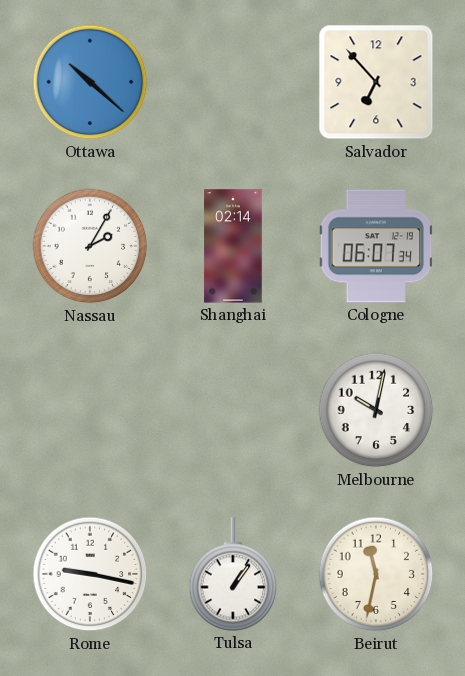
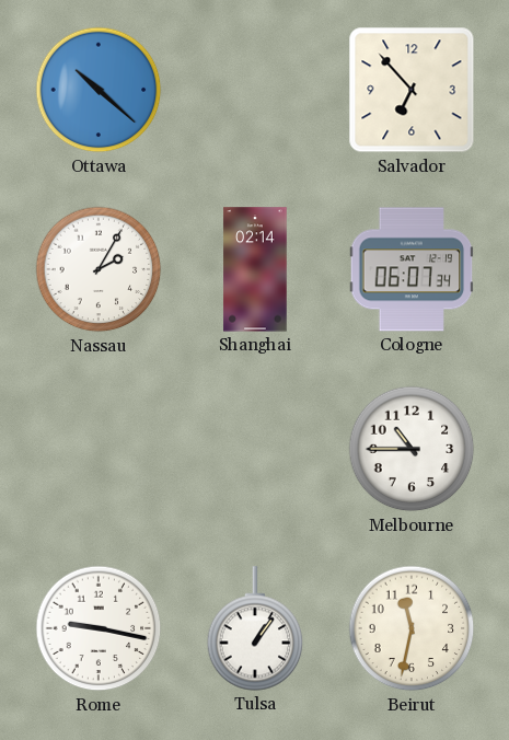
Melbourne: 10:02 -> 10:45
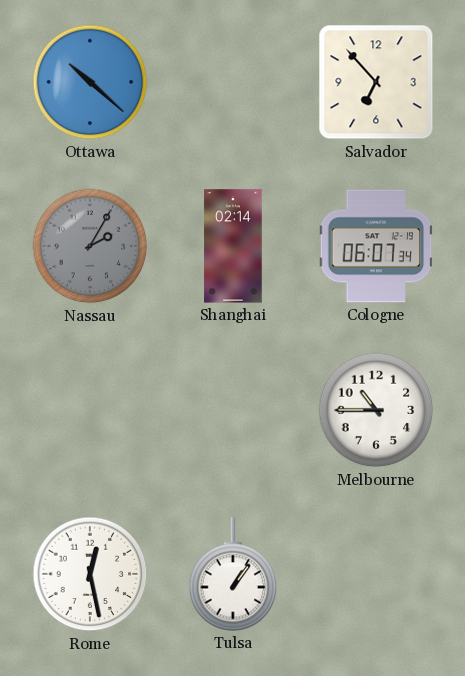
Nassau dial: white -> grey
Rome: 9:17 -> 12:28
Beirut: 11:32 -> none
